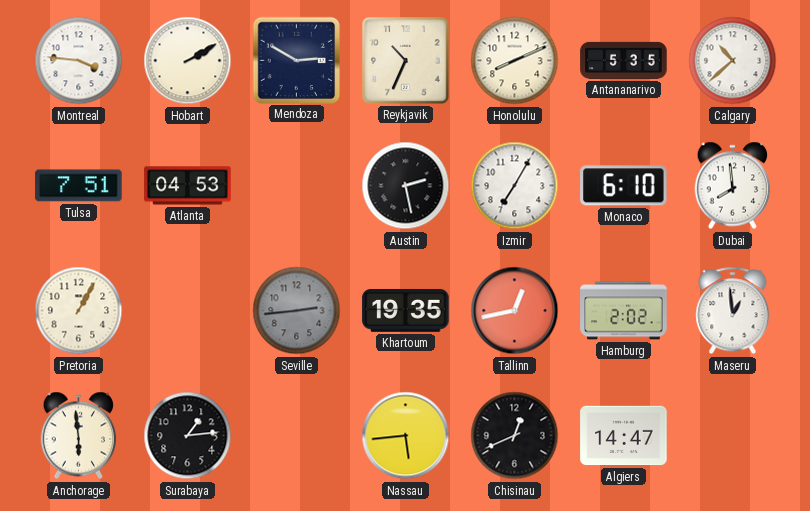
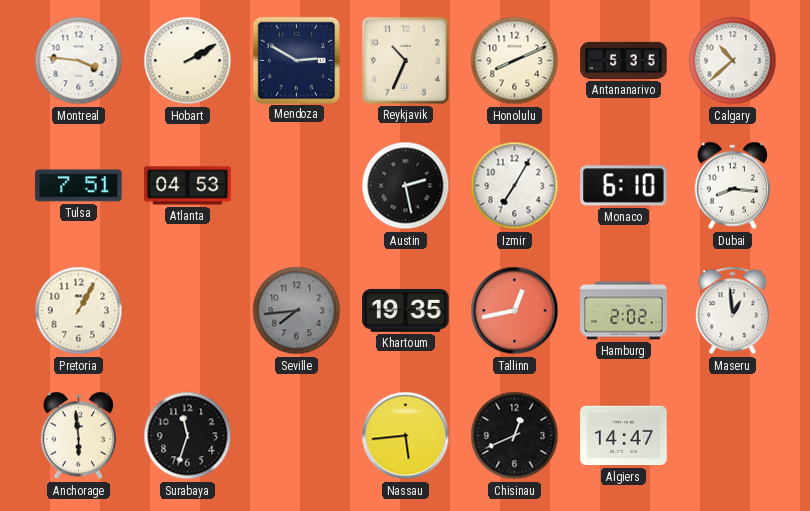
Dubai: 7:59 -> 8:16
Seville: 2:44 -> 7:44
Surabaya: 1:14 -> 11:33
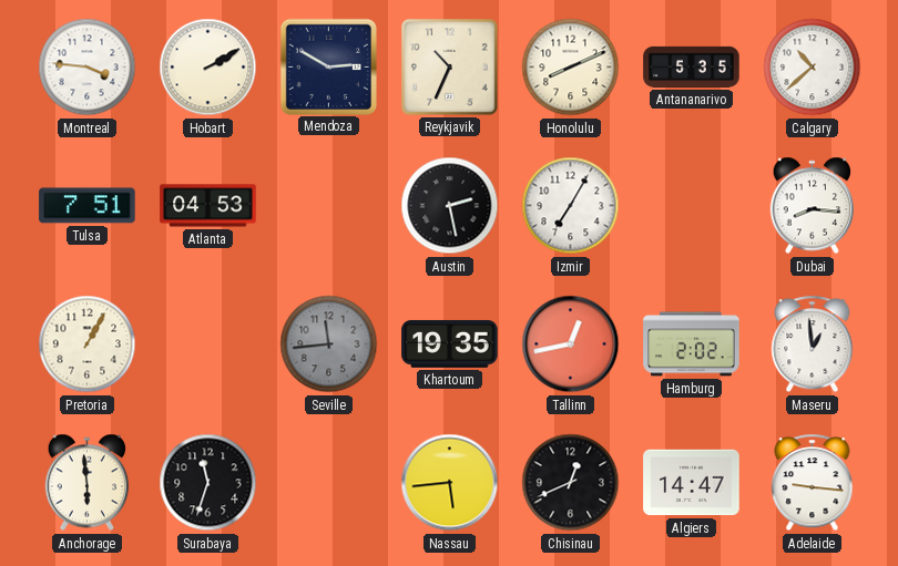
Monaco: 6:10 -> none
Seville: 7:44 -> 11:44
Adelaide: none -> 9:16
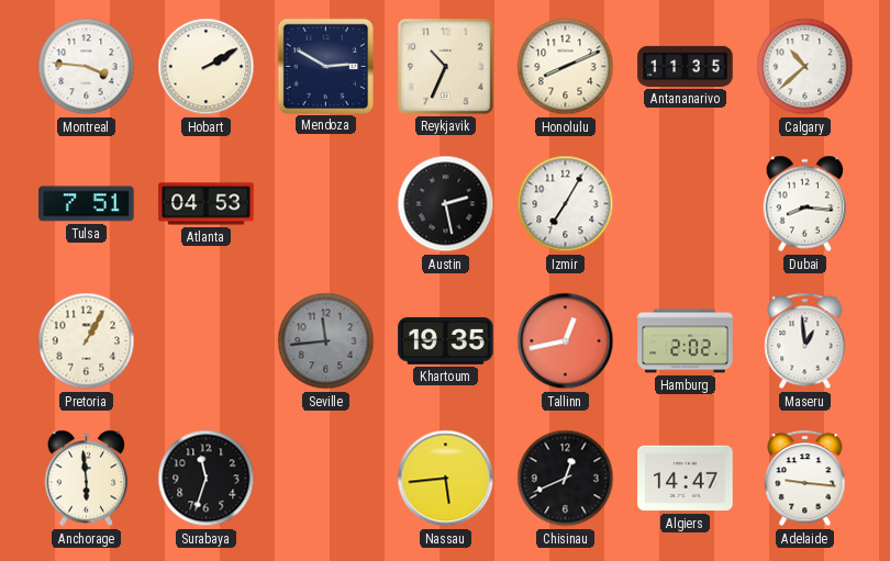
Antananarivo: 5:35 -> 11:35
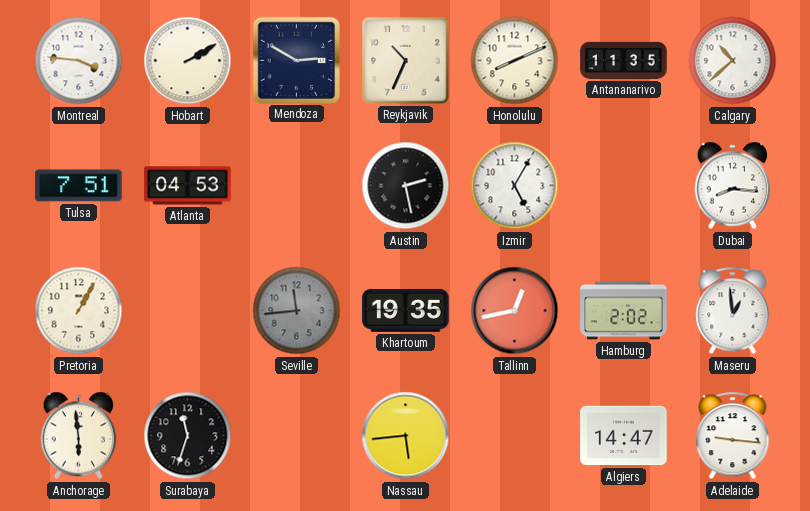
Izmir: 7:05 -> 5:05
Chisinau: 12:41 -> none
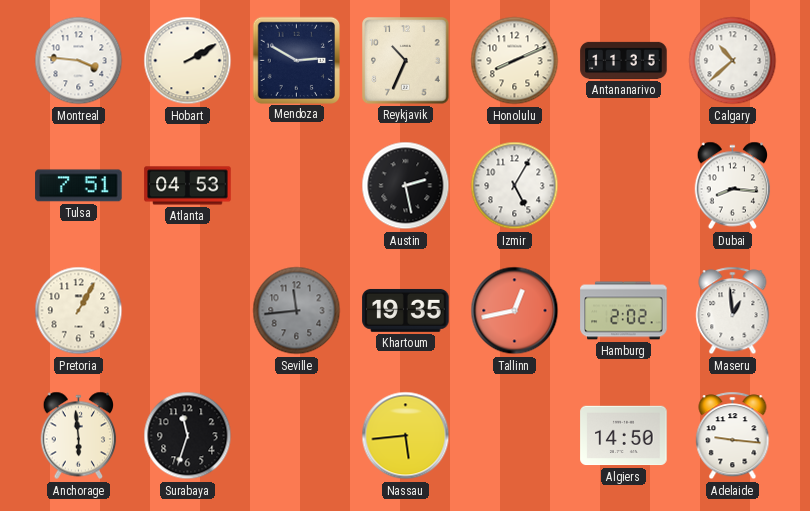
Algiers: 14:47 -> 14:50
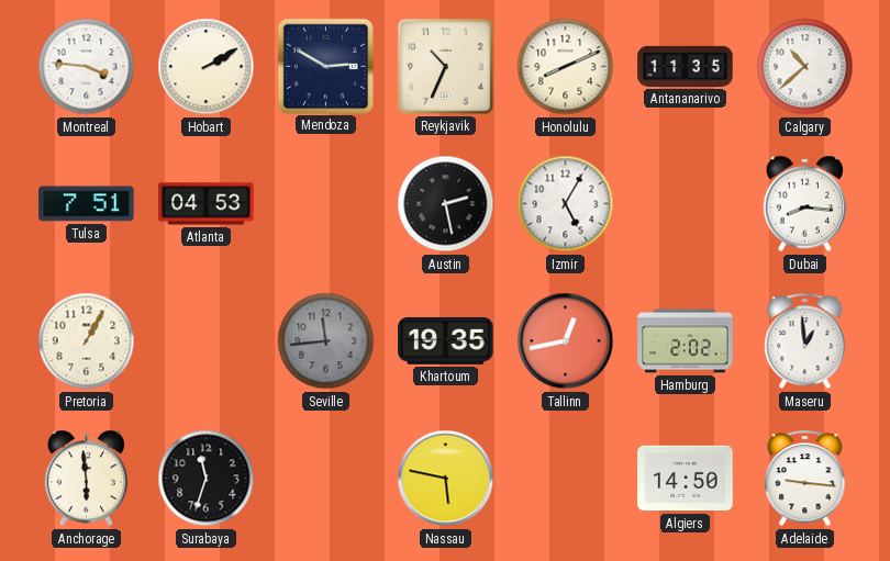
Nassau: 5:44 -> 5:47
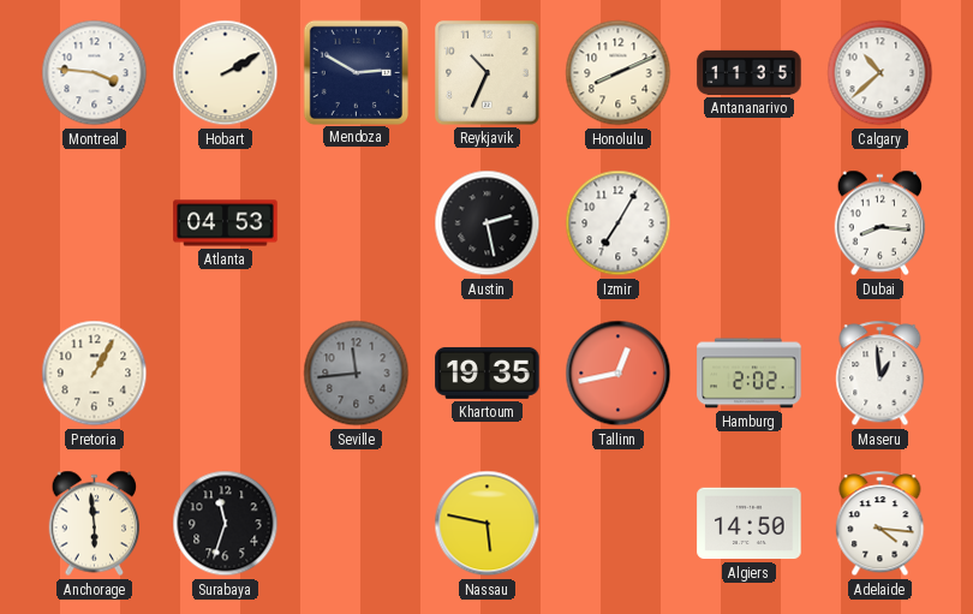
Tulsa: 7:51 -> none
Izmir: 5:05 -> 7:05
Adelaide: 9:16 -> 4:16
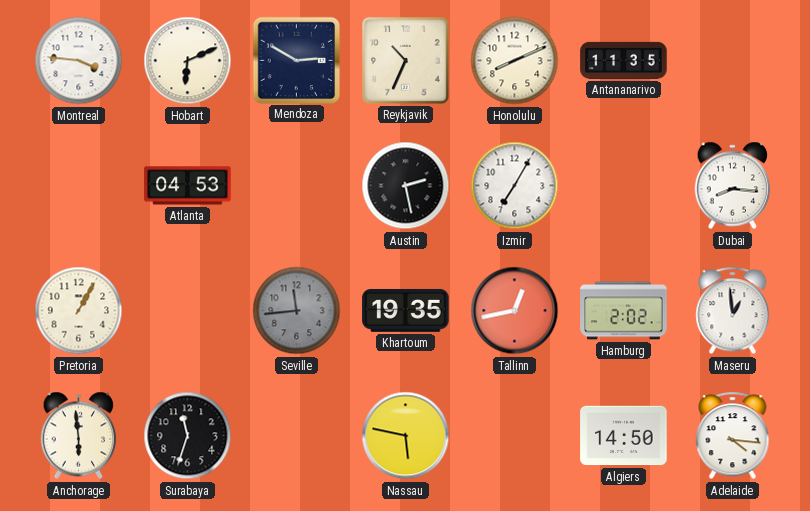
Hobart: 2:10 -> 6:11
Calgary: 10:38 -> none
